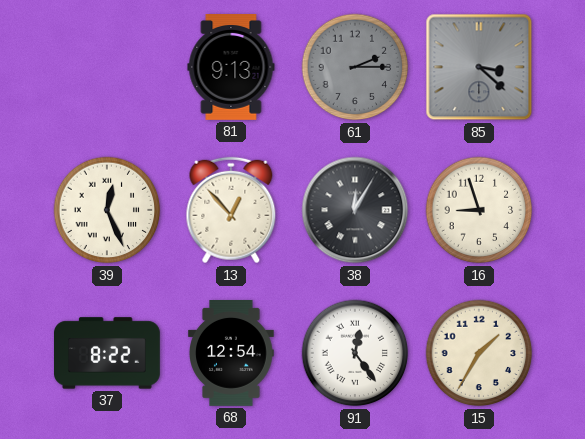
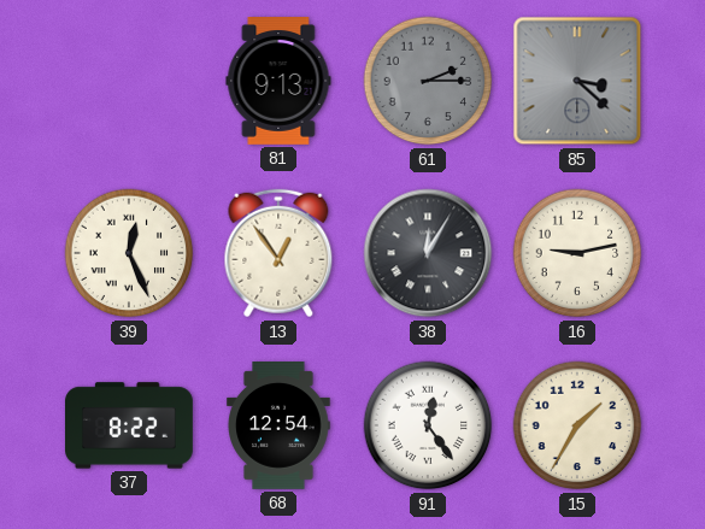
13: 12:53 -> 12:54
16: 8:57 -> 9:13
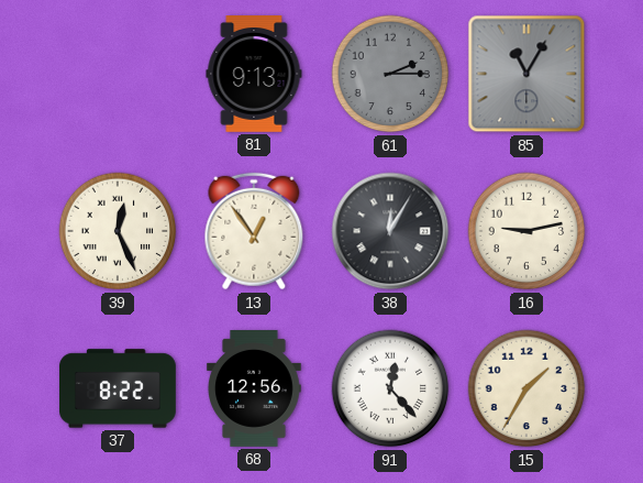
85: 3:22 -> 11:05
68: 12:54 -> 12:56
91: 12:24 -> 12:23
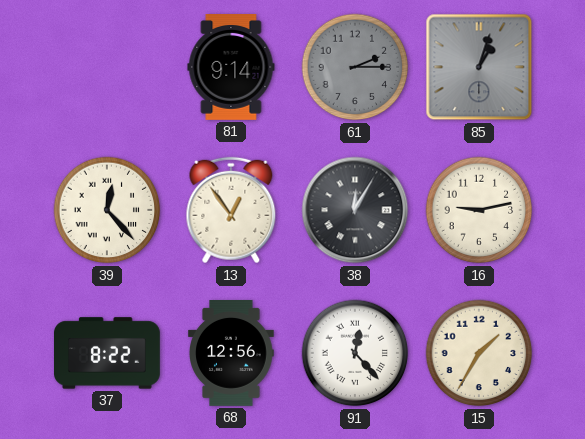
81: 9:13 -> 9:14
85: 11:05 -> 1:03
39: 12:26 -> 12:23
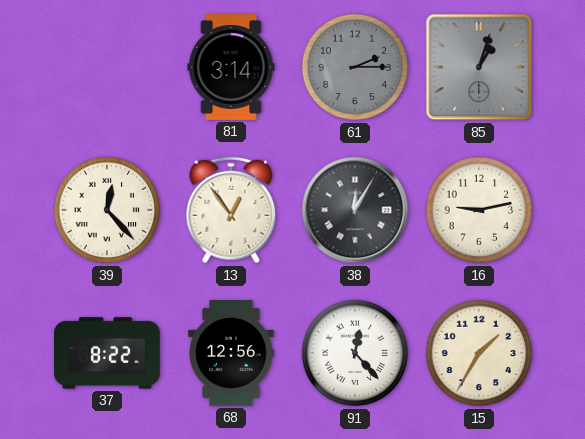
81: 9:14 -> 3:14
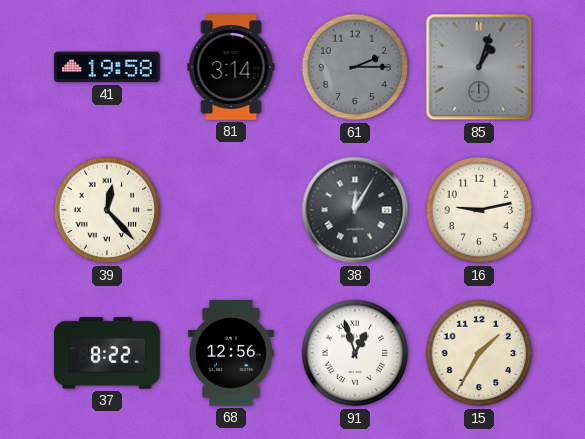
41: none -> 19:58
13: 12:54 -> none
91: 12:23 -> 12:57
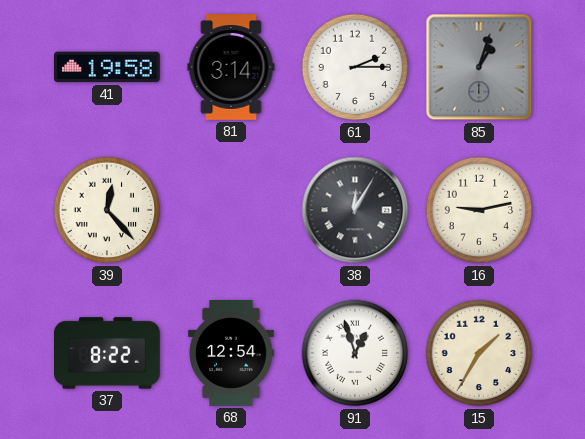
61 dial: grey -> white
68: 12:56 -> 12:54
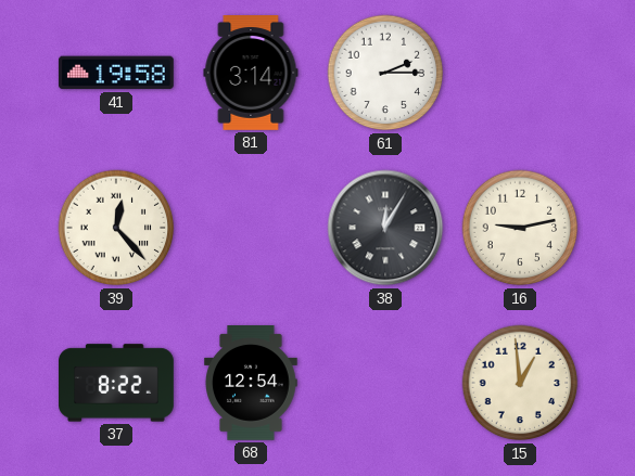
85: 1:03 -> none
91: 12:57 -> none
15: 1:35 -> 12:59
